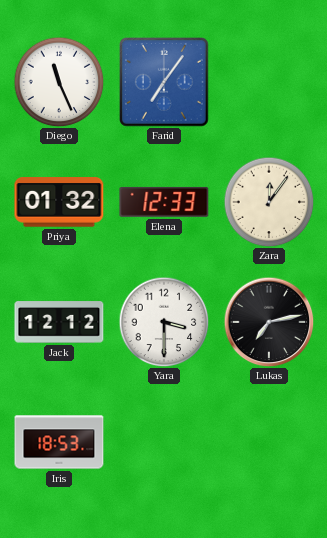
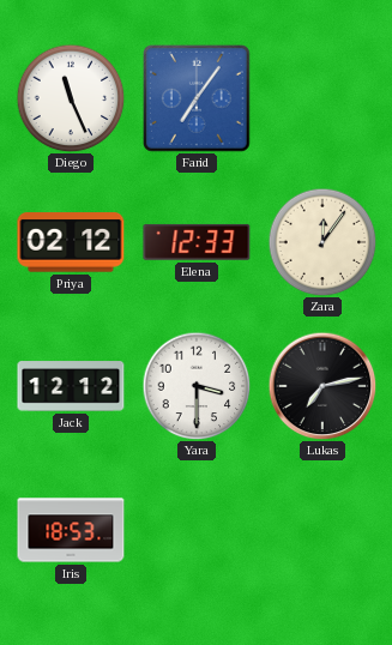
Priya: 01:32 -> 02:12
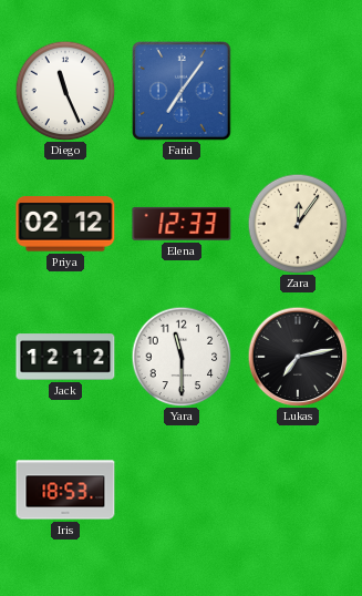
Yara: 3:30 -> 11:30
